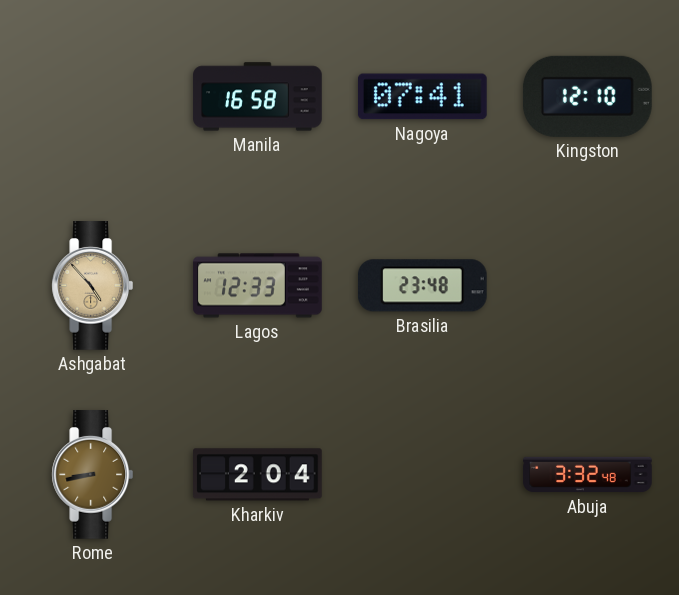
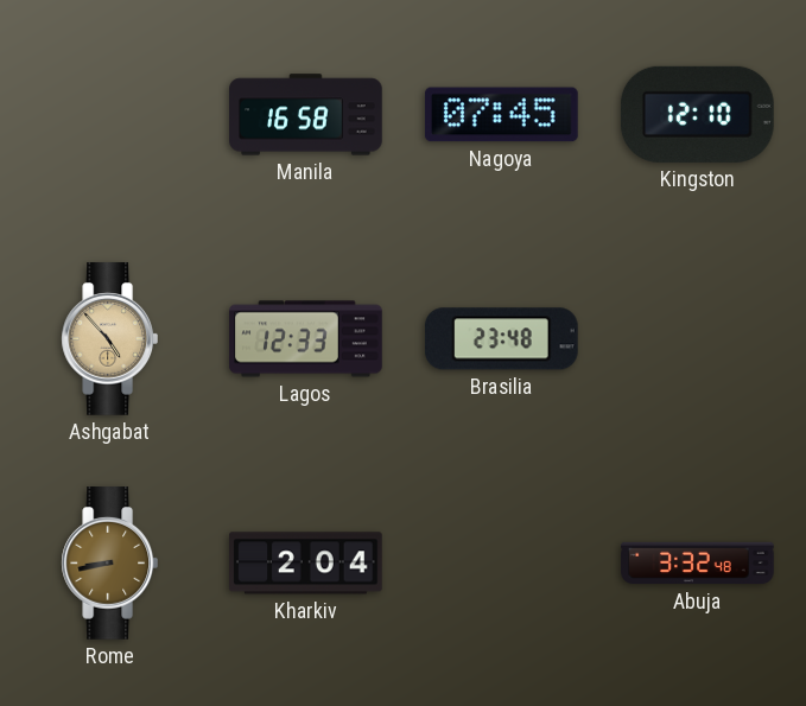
Nagoya: 07:41 -> 07:45
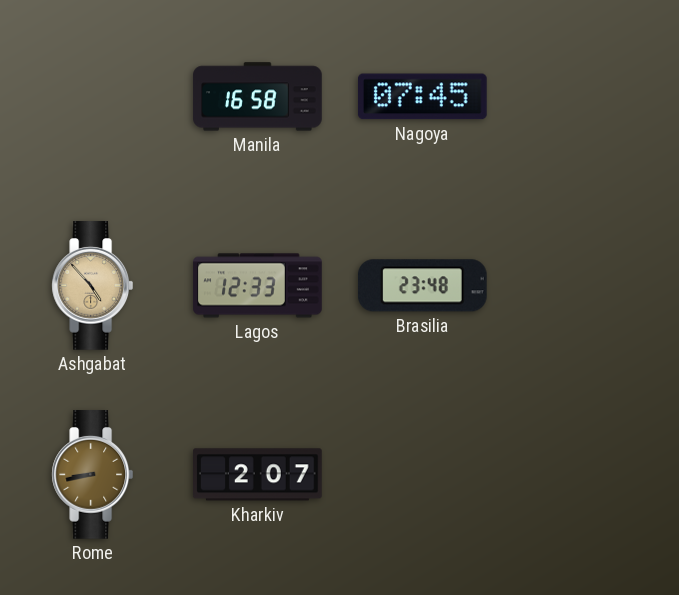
Kingston: 12:10 -> none
Kharkiv: 2:04 -> 2:07
Abuja: 3:32 -> none
